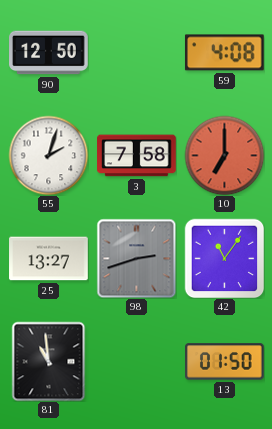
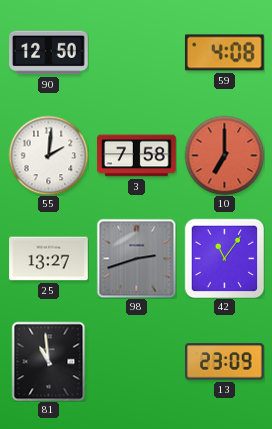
55: 2:03 -> 2:01
13: 01:50 -> 23:09
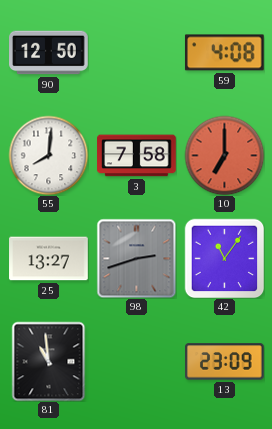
55: 2:01 -> 8:01
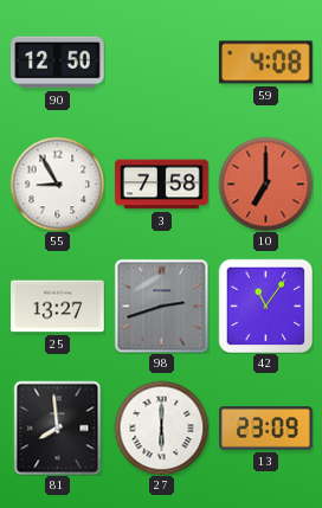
55: 8:01 -> 8:55
81: 10:59 -> 7:59
27: none -> 6:00
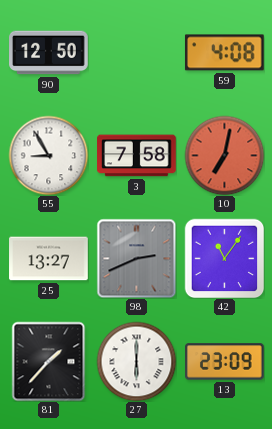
10: 7:00 -> 7:02
98: 2:42 -> 2:41
81: 7:59 -> 1:37
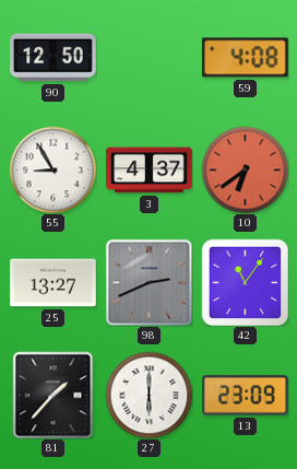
3: 7:58 -> 4:37
10: 7:02 -> 6:39
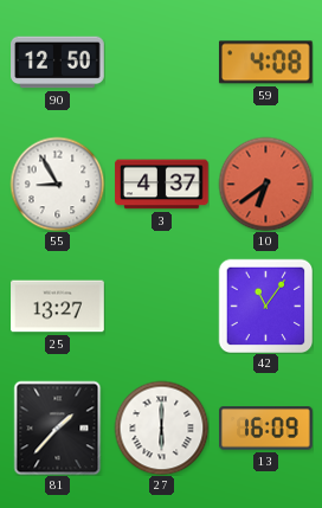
98: 2:41 -> none
13: 23:09 -> 16:09
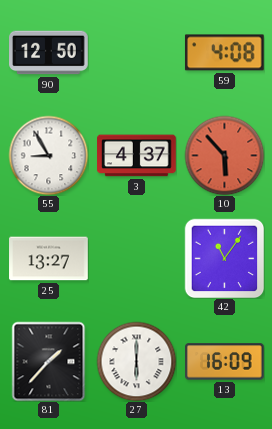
10: 6:39 -> 5:53
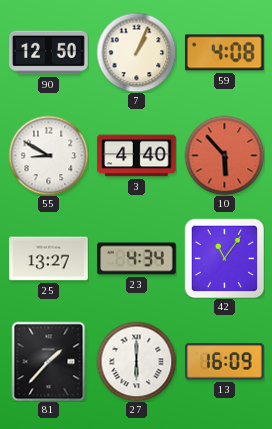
7: none -> 1:04
55: 8:55 -> 8:50
3: 4:37 -> 4:40
23: none -> 4:34
